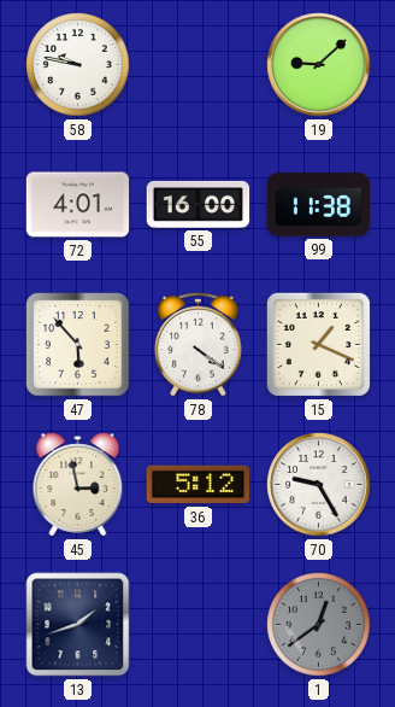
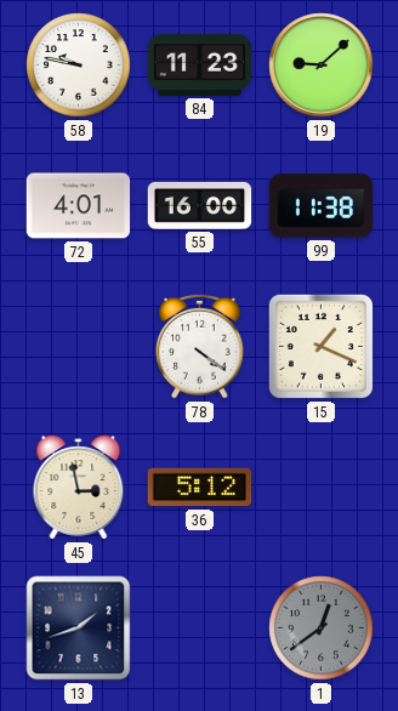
84: none -> 11:23
47: 5:53 -> none
70: 9:25 -> none
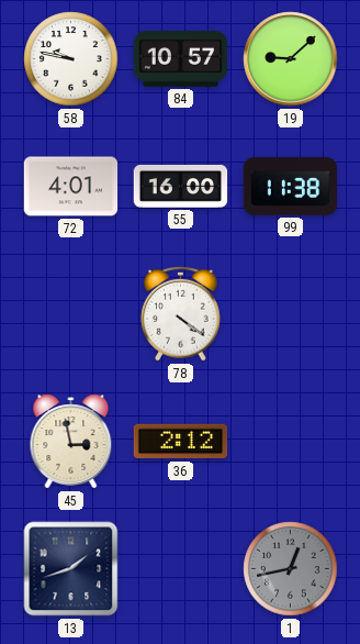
84: 11:23 -> 10:57
15: 1:19 -> none
36: 5:12 -> 2:12
1: 12:39 -> 12:43
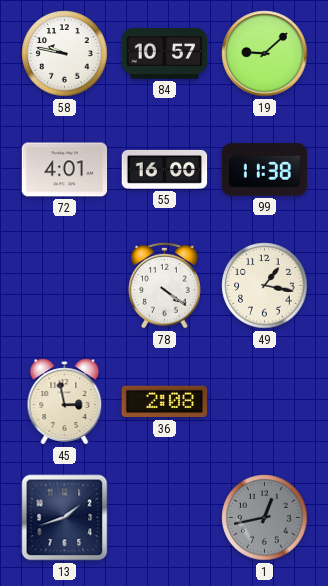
49: none -> 1:17
36: 2:12 -> 2:08
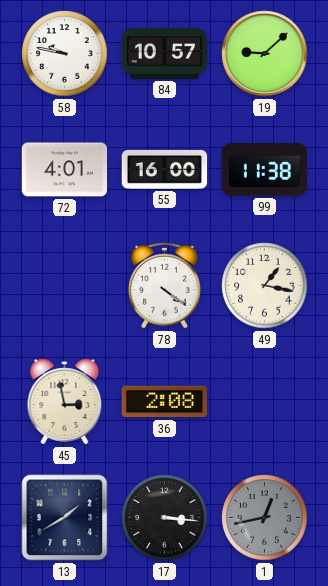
13: 1:42 -> 1:40
17: none -> 3:16
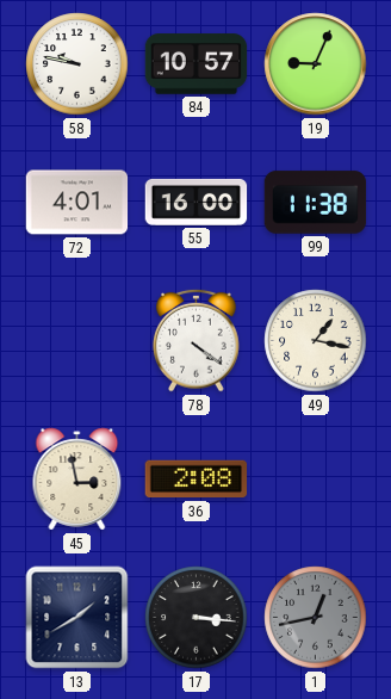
19: 9:08 -> 9:04
